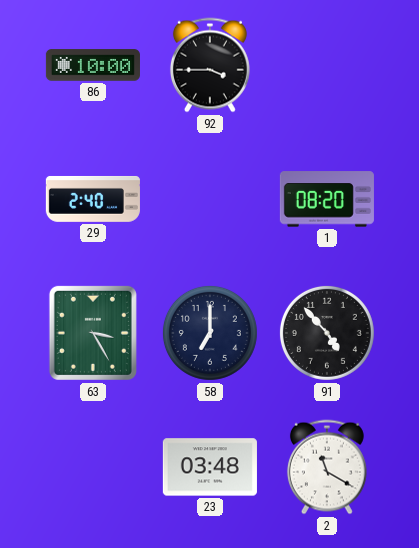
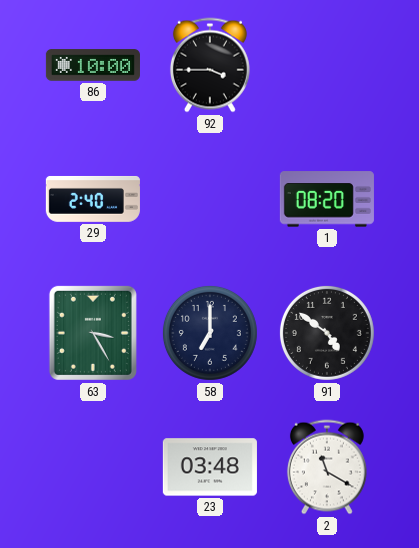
91: 4:53 -> 4:51
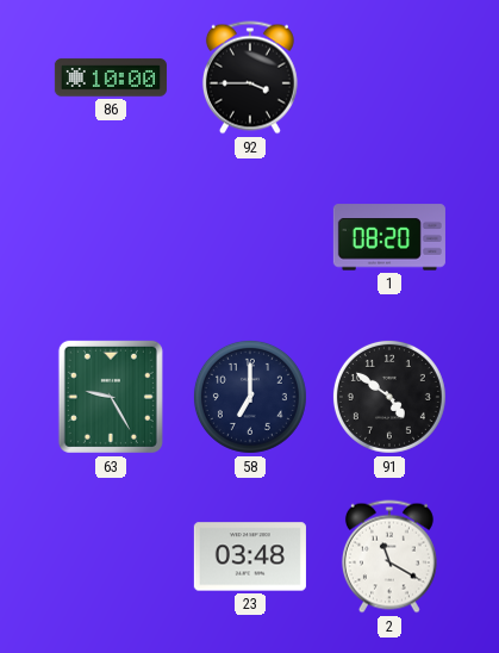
29: 2:40 -> none
63: 3:25 -> 9:25
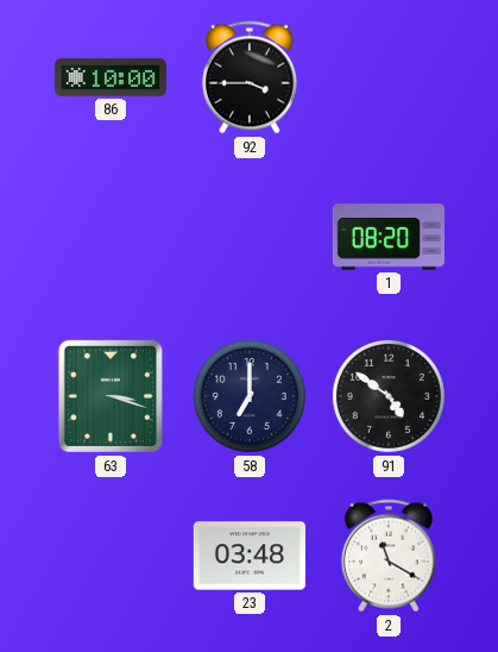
63: 9:25 -> 3:18
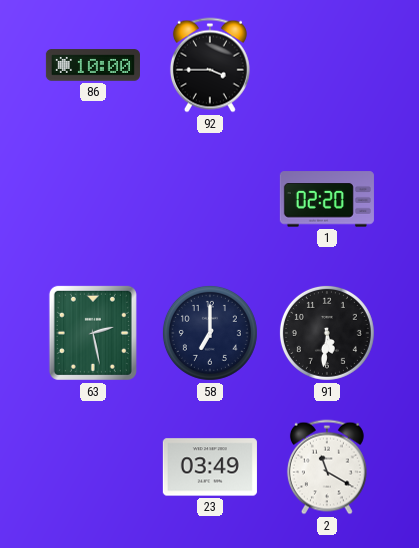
1: 08:20 -> 02:20
63: 3:18 -> 2:28
91: 4:51 -> 5:31
23: 03:48 -> 03:49
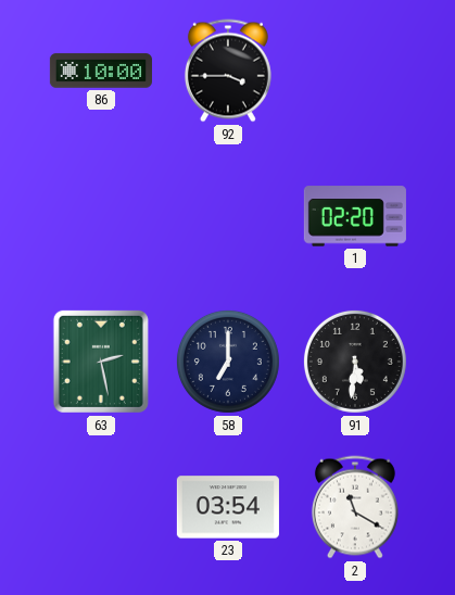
23: 03:49 -> 03:54
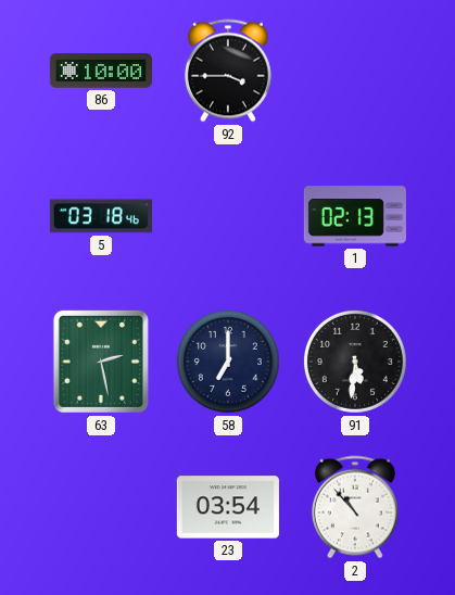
5: none -> 03:18
1: 02:20 -> 02:13
2: 11:20 -> 10:53
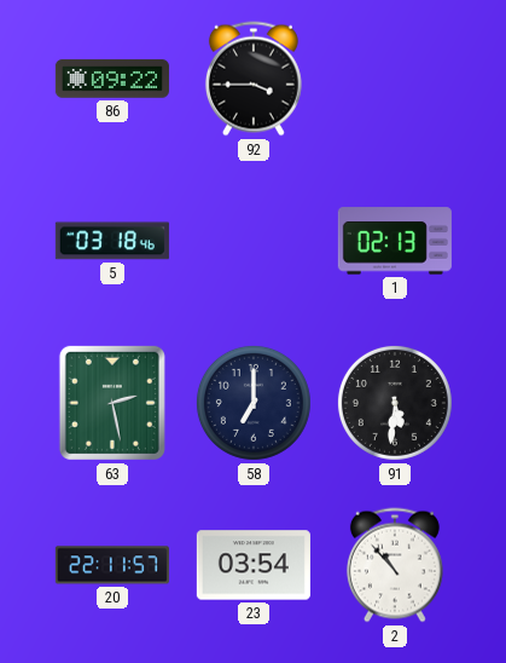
86: 10:00 -> 09:22
20: none -> 22:11
